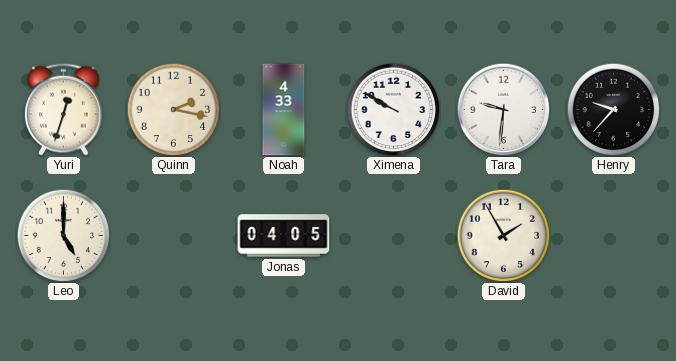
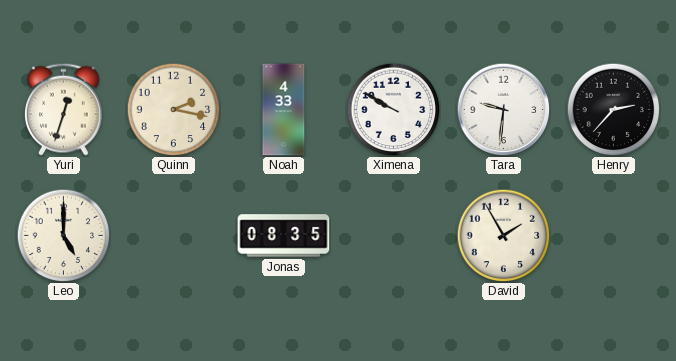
Henry: 9:37 -> 2:37
Jonas: 04:05 -> 08:35
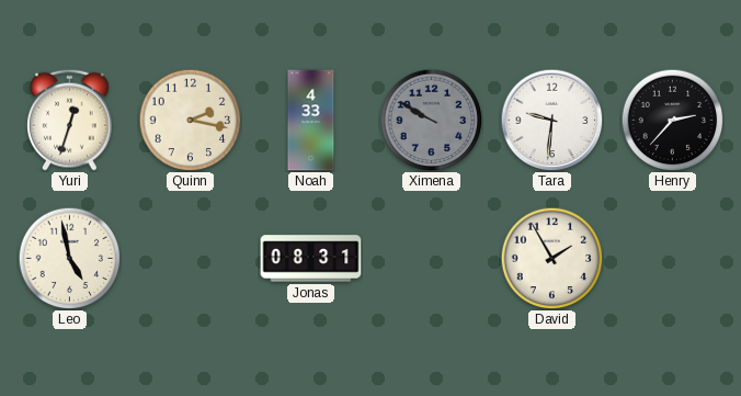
Ximena dial: white -> grey
Leo: 5:00 -> 4:58
Jonas: 08:35 -> 08:31
